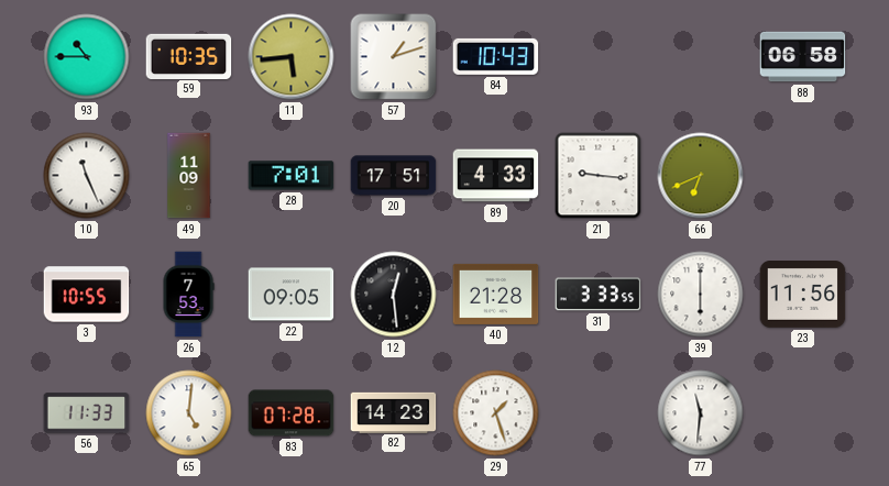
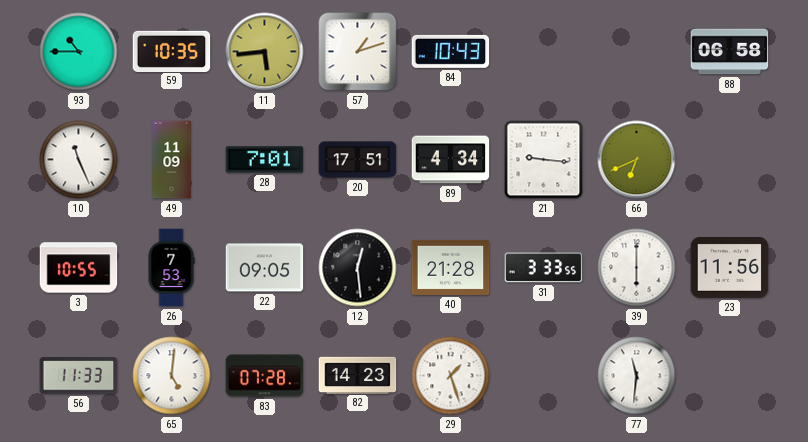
89: 4:33 -> 4:34
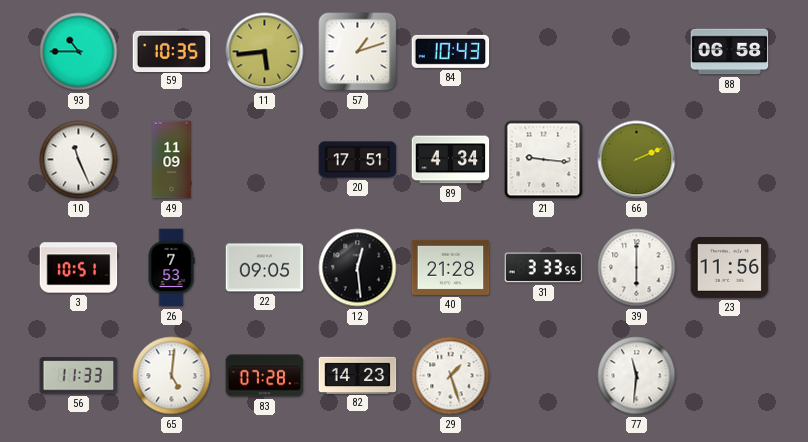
28: 7:01 -> none
66: 6:41 -> 2:11
3: 10:55 -> 10:51
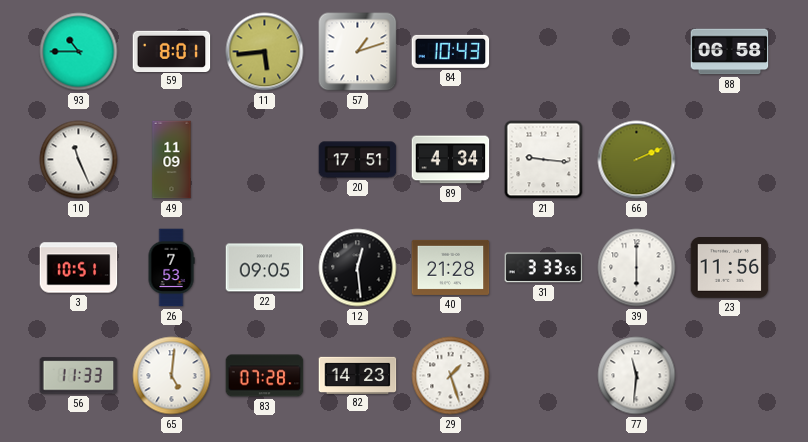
59: 10:35 -> 8:01
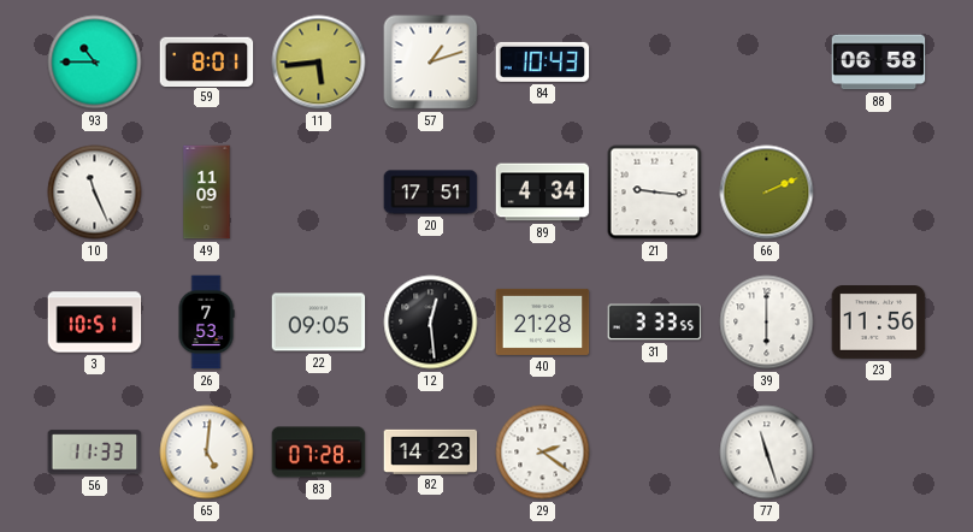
29: 1:27 -> 2:21
77: 11:31 -> 11:27
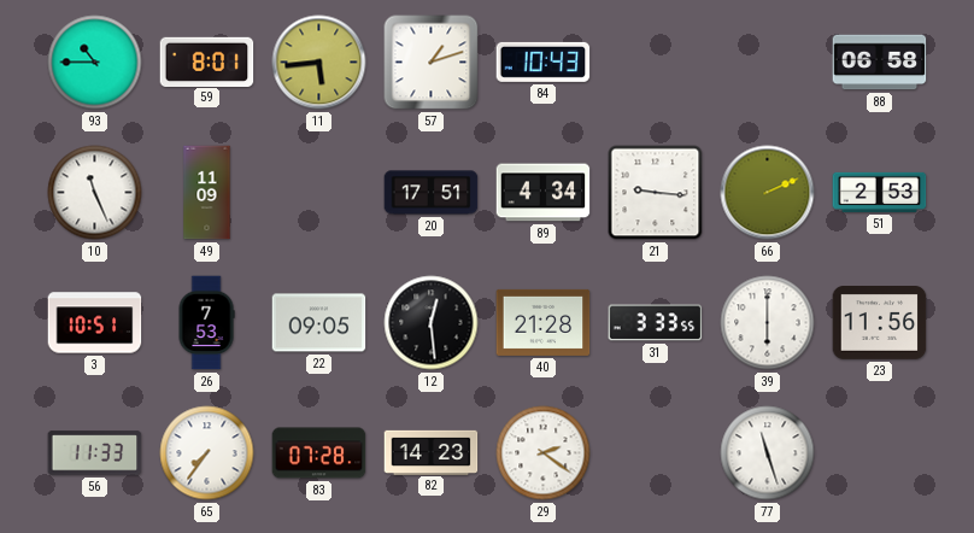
51: none -> 2:53
65: 5:01 -> 7:36
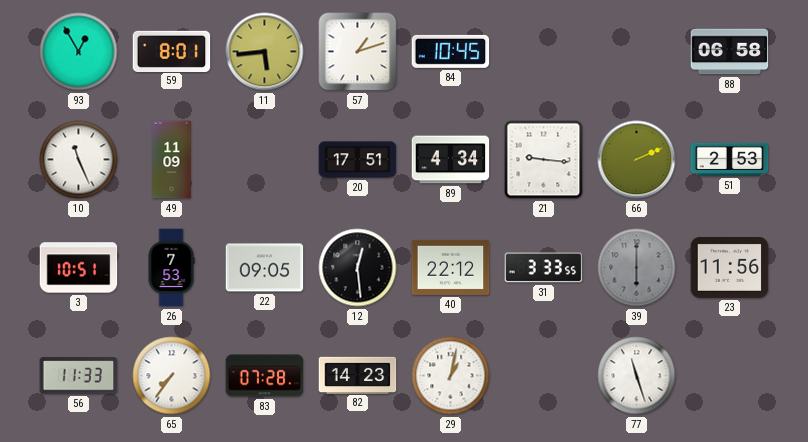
93: 10:45 -> 12:55
84: 10:43 -> 10:45
40: 21:28 -> 22:12
39 dial: white -> grey
29: 2:21 -> 1:02
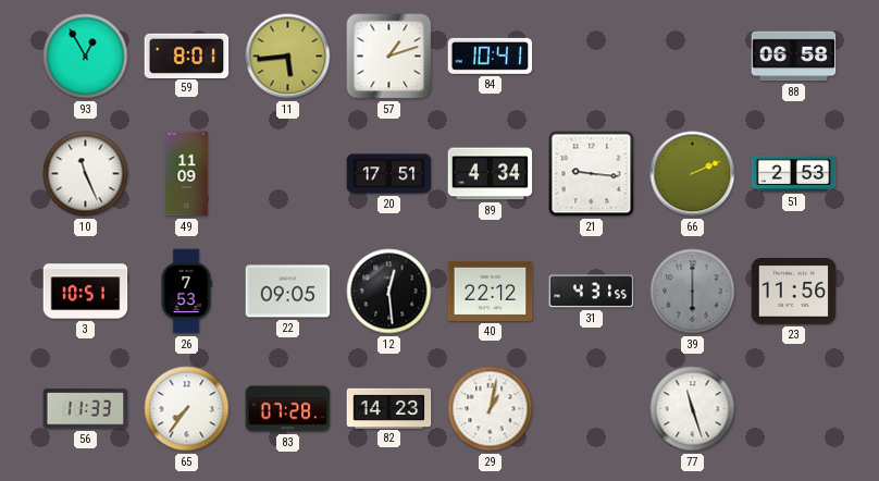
84: 10:45 -> 10:41
31: 3:33 -> 4:31
